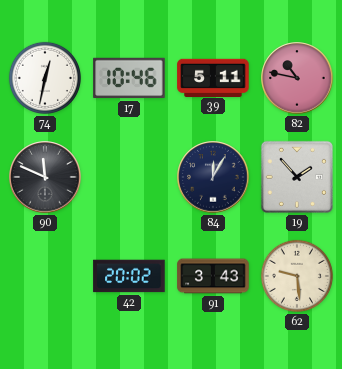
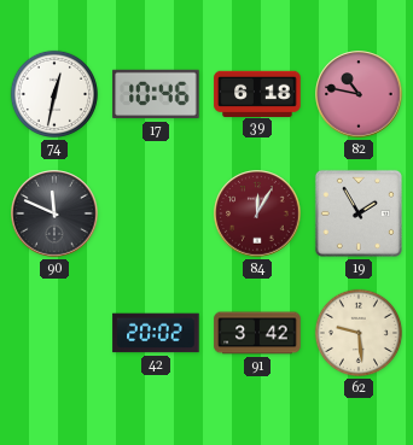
39: 5:11 -> 6:18
84 dial: navy -> burgundy
19: 1:53 -> 1:55
91: 3:43 -> 3:42
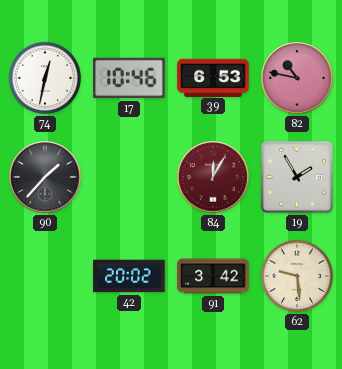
39: 6:18 -> 6:53
90: 11:49 -> 1:37
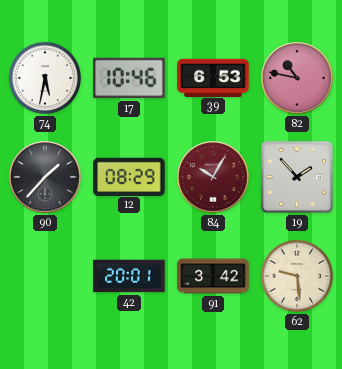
74: 12:32 -> 5:32
12: none -> 08:29
84: 12:05 -> 10:05
19: 1:55 -> 1:53
42: 20:02 -> 20:01
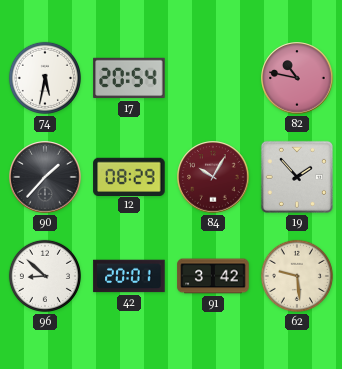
17: 10:46 -> 20:54
39: 6:53 -> none
96: none -> 8:52
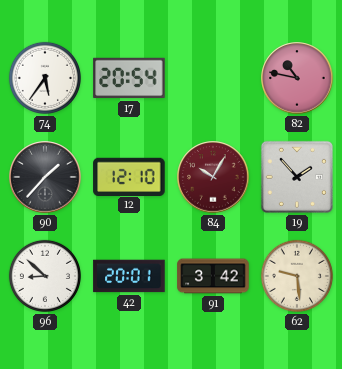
74: 5:32 -> 5:36
12: 08:29 -> 12:10
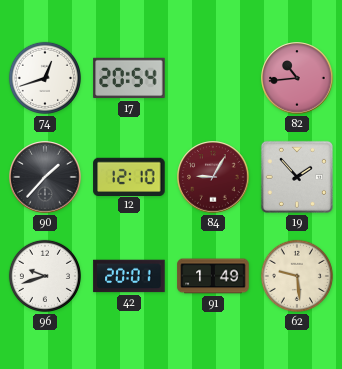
74: 5:36 -> 12:42
82: 10:47 -> 10:44
84: 10:05 -> 9:05
96: 8:52 -> 9:42
91: 3:42 -> 1:49
